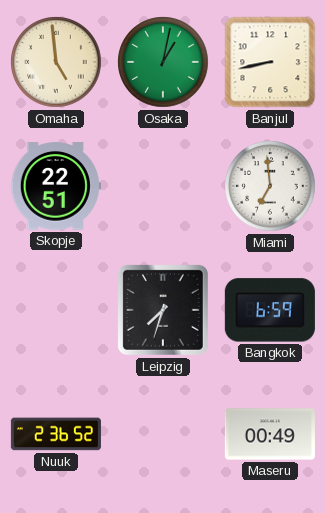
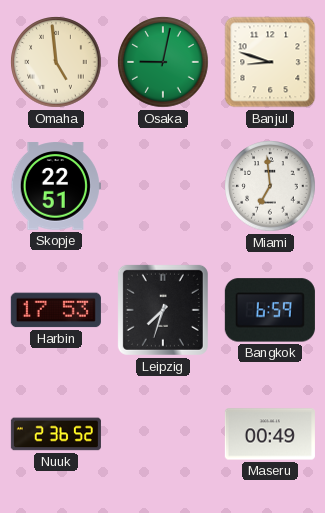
Osaka: 1:02 -> 9:02
Banjul: 8:43 -> 8:48
Harbin: none -> 17:53
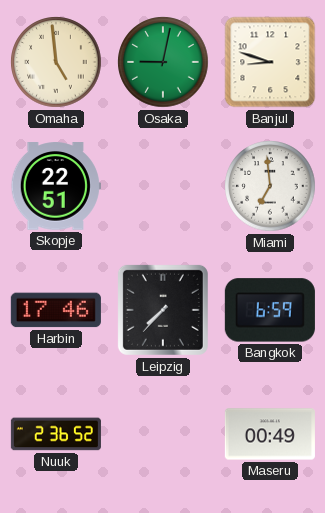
Harbin: 17:53 -> 17:46
Leipzig: 7:33 -> 7:37
